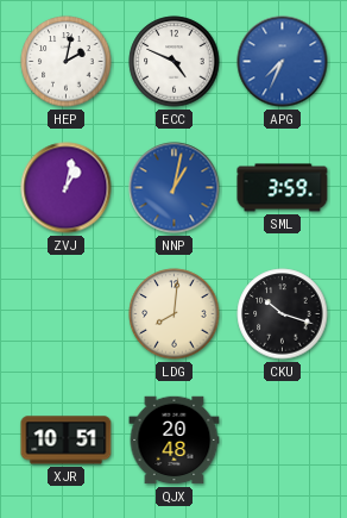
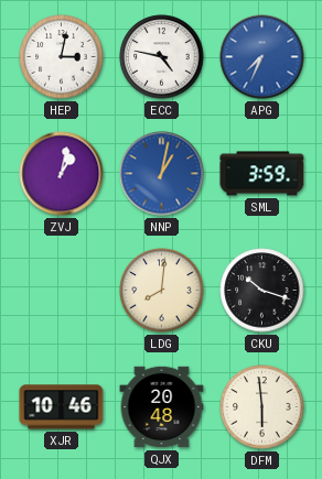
HEP: 2:02 -> 3:02
ECC: 4:49 -> 4:47
XJR: 10:51 -> 10:46
DFM: none -> 5:59
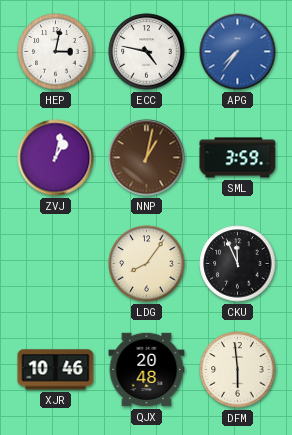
APG: 7:34 -> 7:36
NNP dial: blue -> brown
LDG: 8:01 -> 8:06
CKU: 10:18 -> 11:56
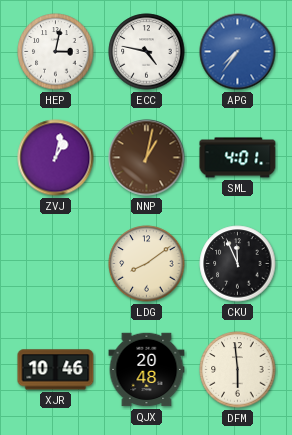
SML: 3:59 -> 4:01
LDG: 8:06 -> 8:09
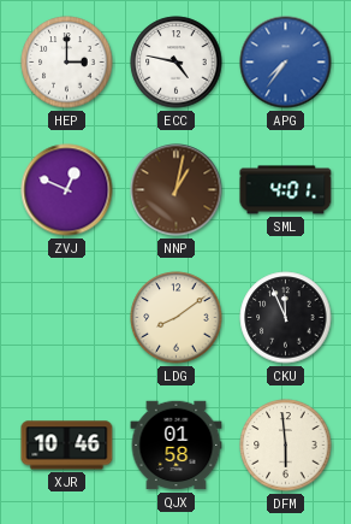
HEP: 3:02 -> 3:00
ZVJ: 1:02 -> 12:49
QJX: 20:48 -> 01:58
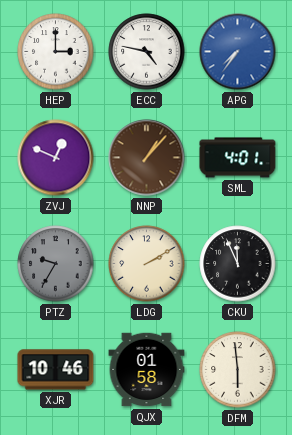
NNP: 1:02 -> 1:07
PTZ: none -> 9:35
LDG: 8:09 -> 2:10
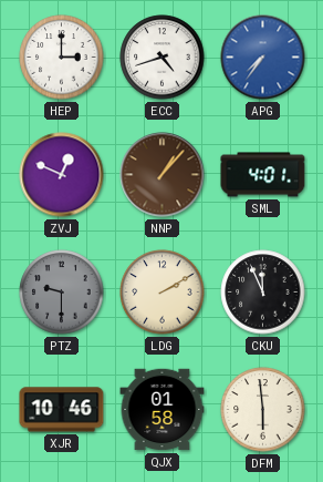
ECC: 4:47 -> 4:42
PTZ: 9:35 -> 9:30
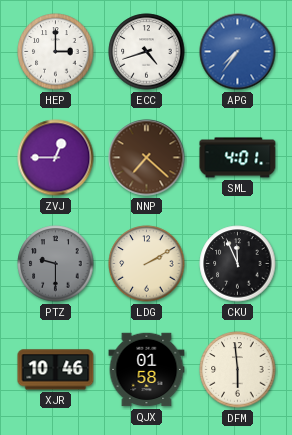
ZVJ: 12:49 -> 12:45
NNP: 1:07 -> 7:22
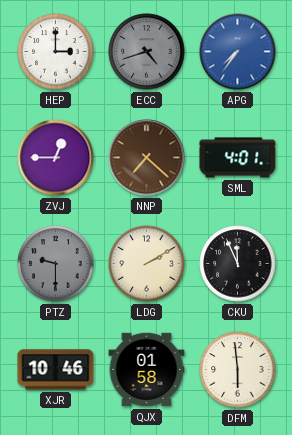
ECC dial: white -> grey
